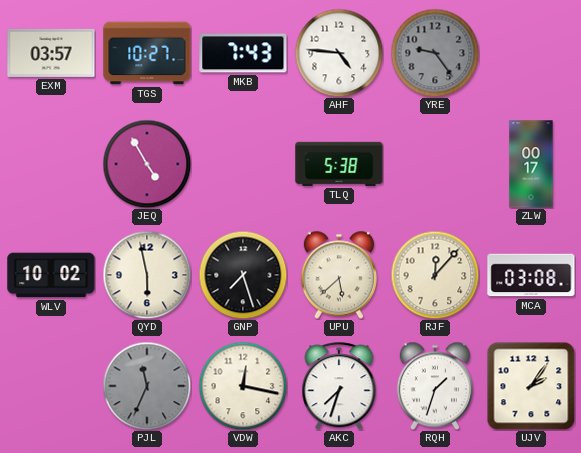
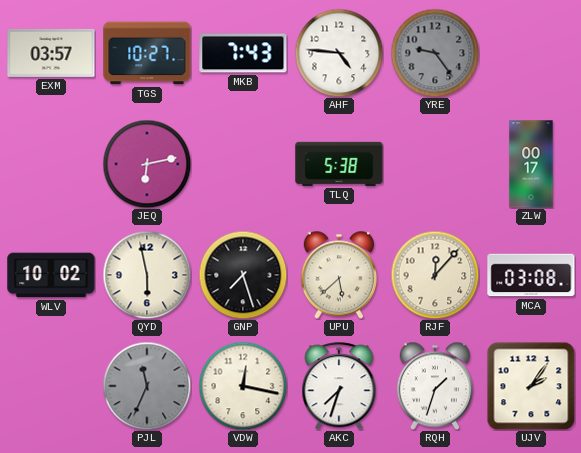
JEQ: 4:55 -> 6:13
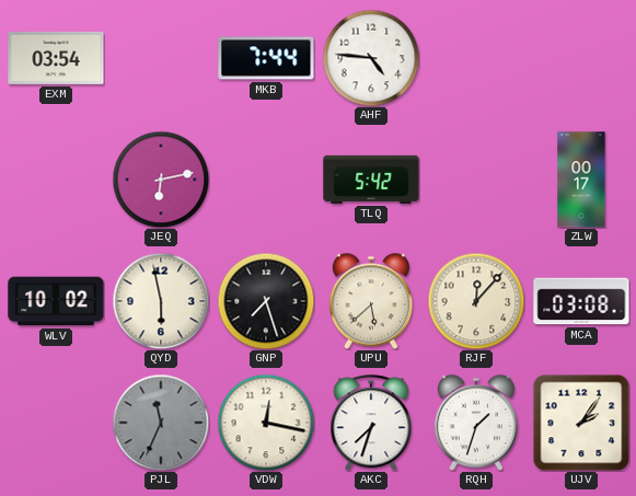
EXM: 03:57 -> 03:54
TGS: 10:27 -> none
MKB: 7:43 -> 7:44
YRE: 9:24 -> none
TLQ: 5:38 -> 5:42
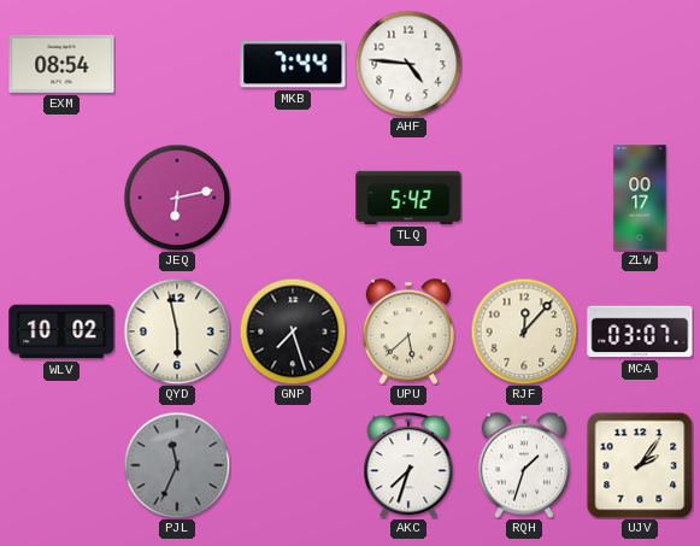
EXM: 03:54 -> 08:54
MCA: 03:08 -> 03:07
VDW: 12:17 -> none
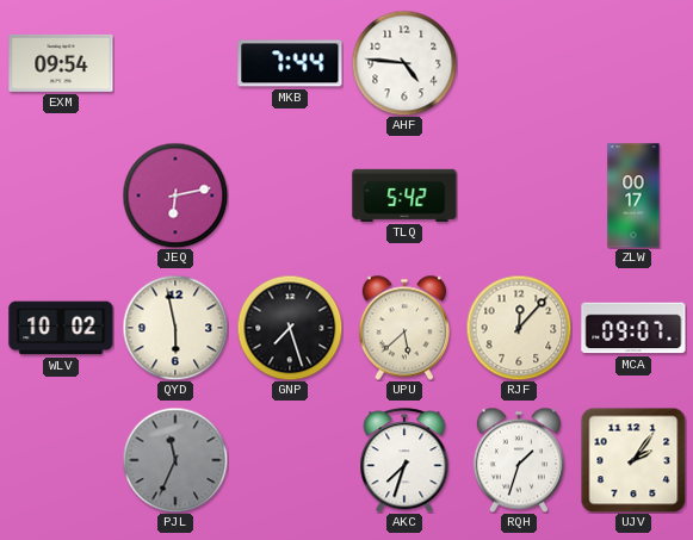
EXM: 08:54 -> 09:54
MCA: 03:07 -> 09:07
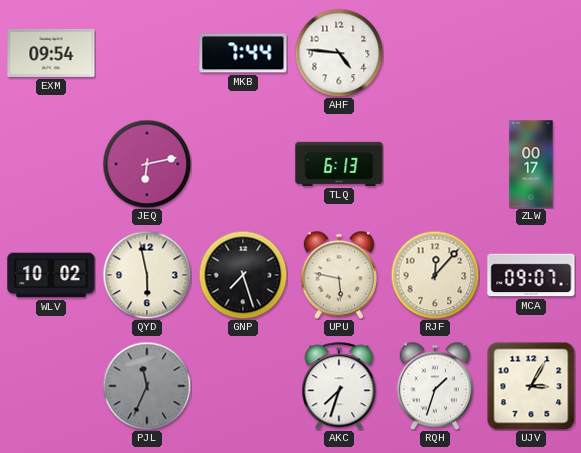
TLQ: 5:42 -> 6:13
UPU: 5:38 -> 5:47
UJV: 2:06 -> 3:05
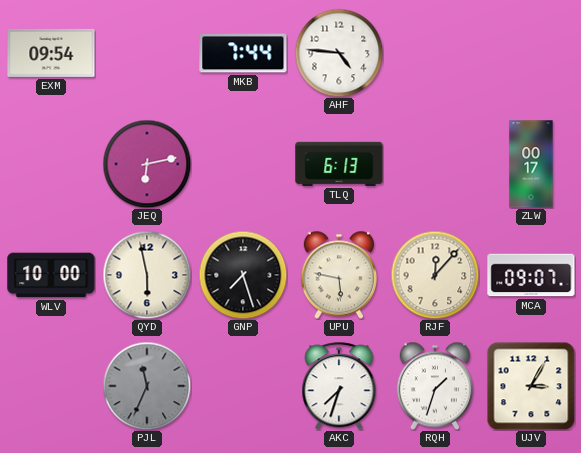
WLV: 10:02 -> 10:00
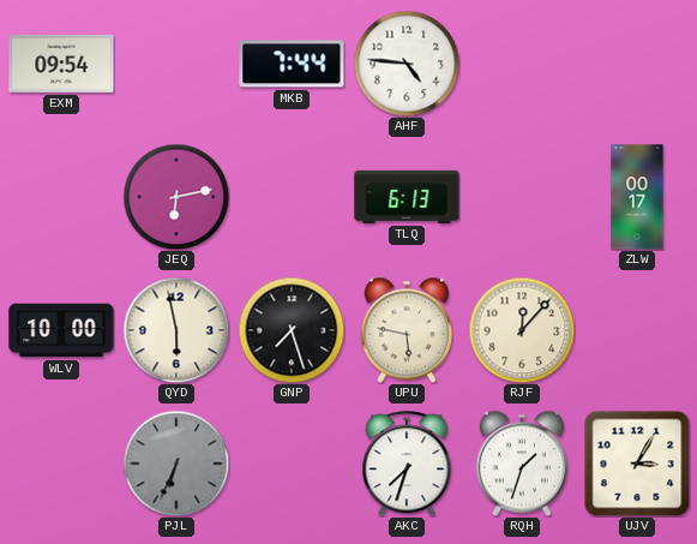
MCA: 09:07 -> none
PJL: 11:34 -> 6:34
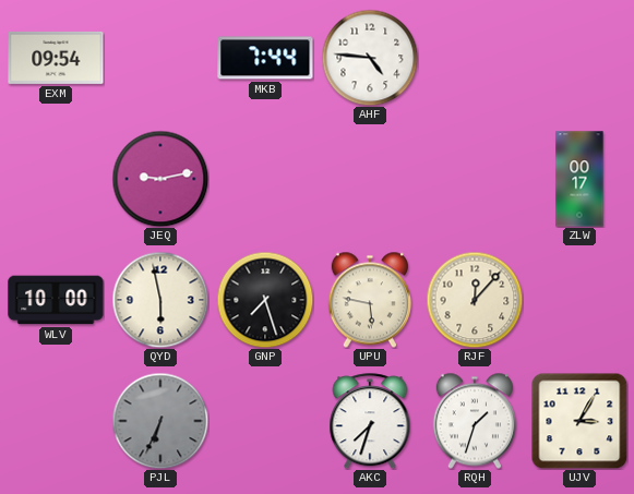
JEQ: 6:13 -> 9:13
TLQ: 6:13 -> none
